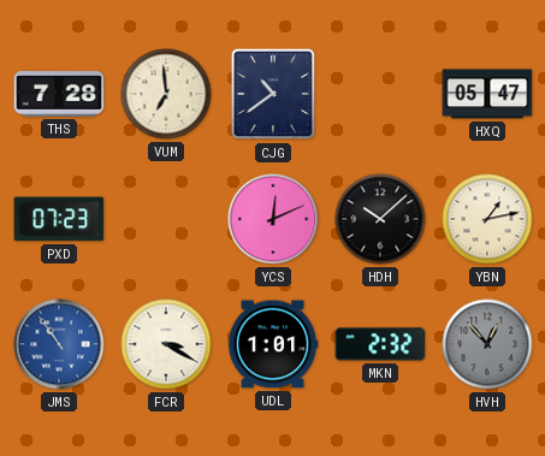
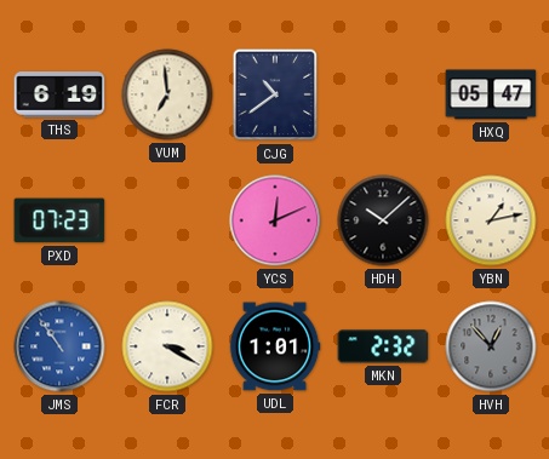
THS: 7:28 -> 6:19
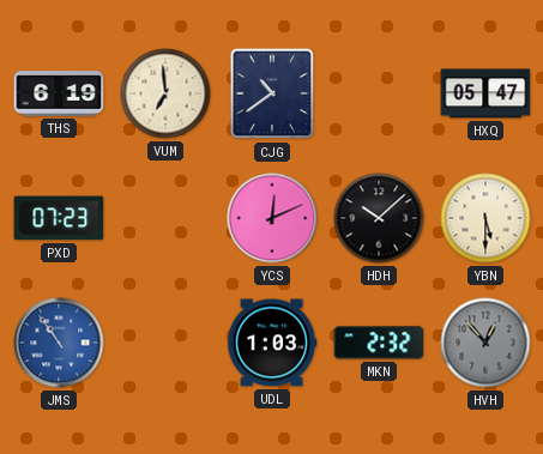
YBN: 1:13 -> 5:30
FCR: 3:20 -> none
UDL: 1:01 -> 1:03
